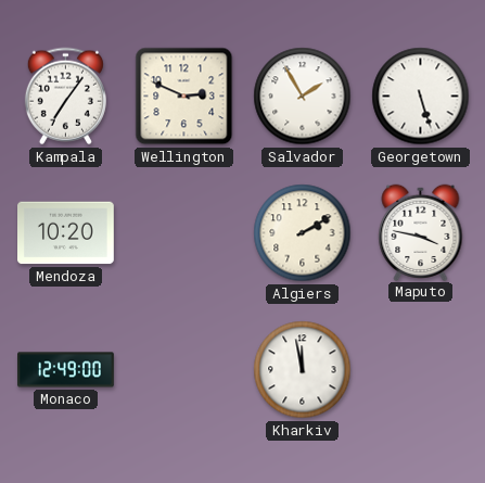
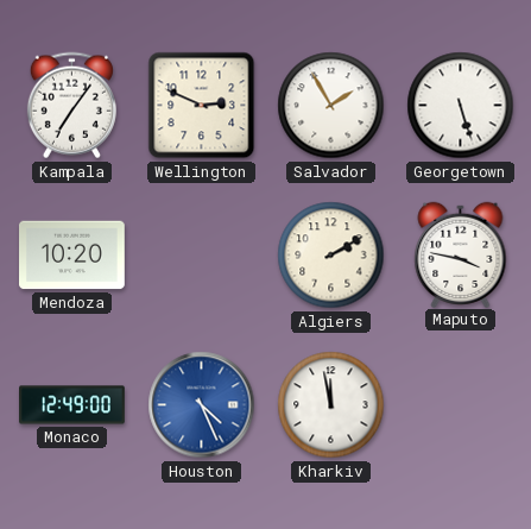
Houston: none -> 4:26
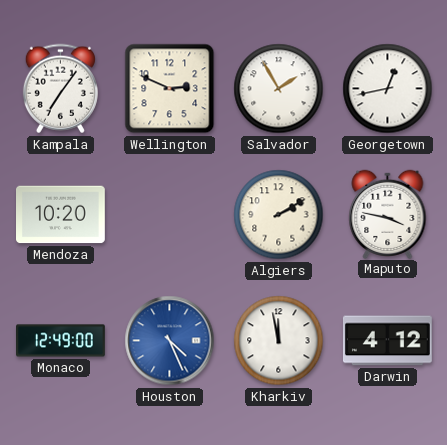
Georgetown: 5:27 -> 12:43
Darwin: none -> 4:12
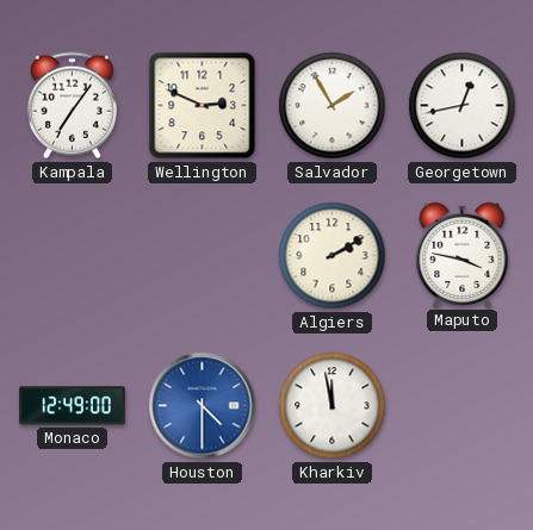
Mendoza: 10:20 -> none
Houston: 4:26 -> 4:30
Darwin: 4:12 -> none
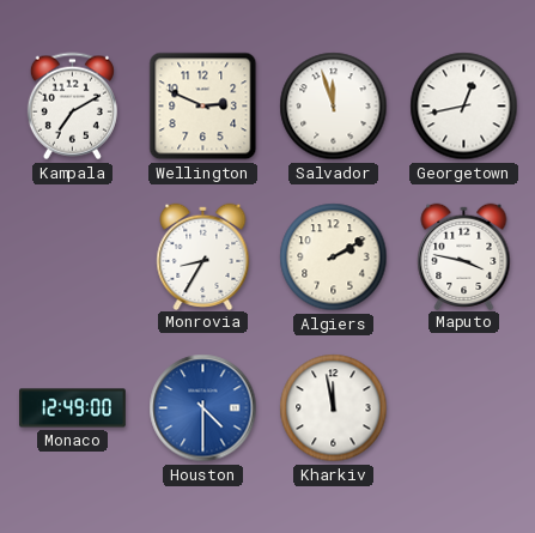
Kampala: 7:06 -> 7:10
Salvador: 1:55 -> 11:57
Monrovia: none -> 8:35
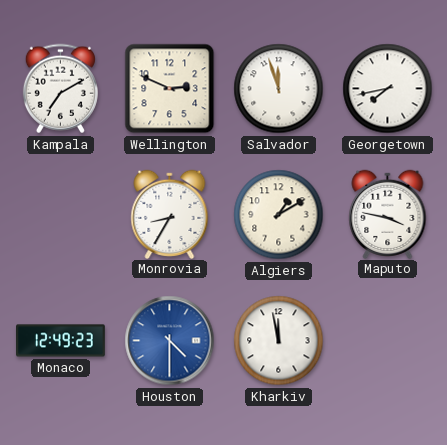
Georgetown: 12:43 -> 7:43
Algiers: 2:10 -> 1:10
Monaco: 12:49:00 -> 12:49:23
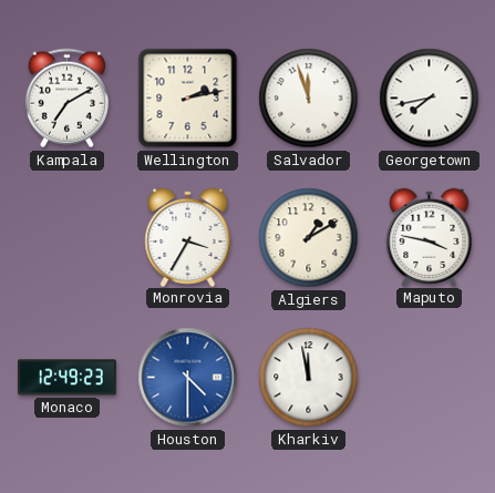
Wellington: 2:49 -> 2:13
Monrovia: 8:35 -> 3:35
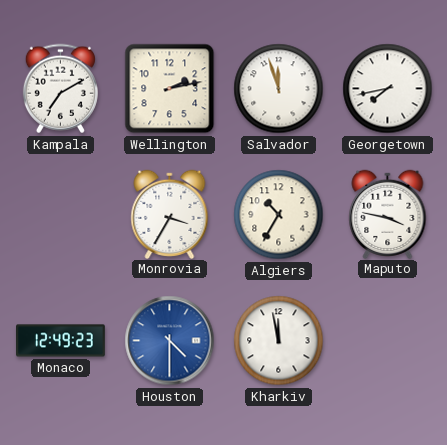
Algiers: 1:10 -> 10:35
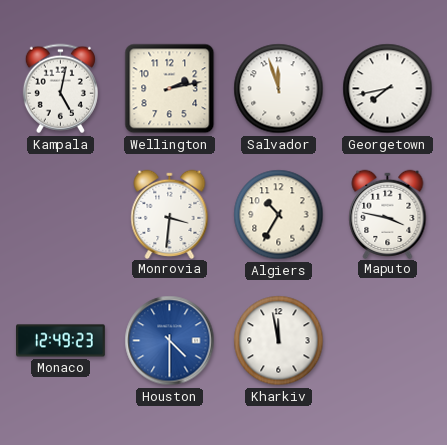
Kampala: 7:10 -> 5:02
Monrovia: 3:35 -> 3:31
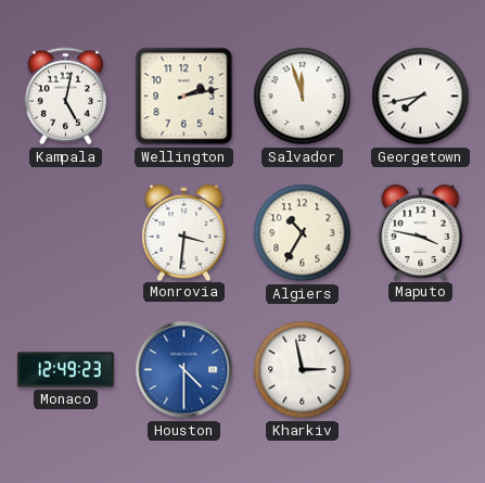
Kharkiv: 11:58 -> 2:58
